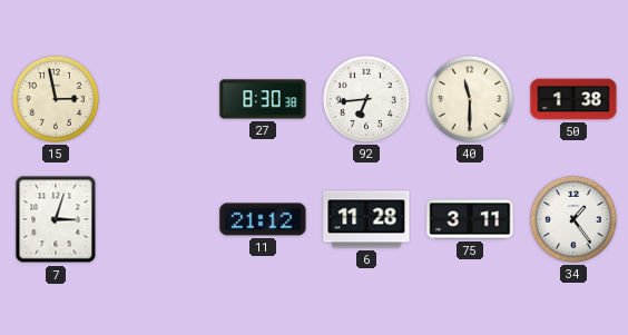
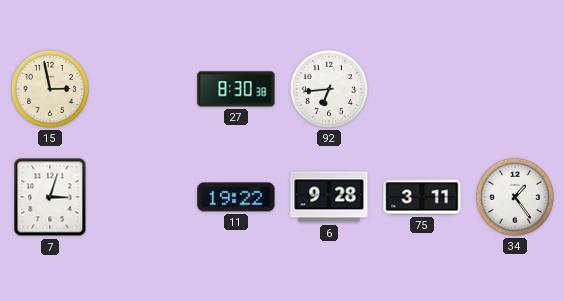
40: 11:30 -> none
50: 1:38 -> none
11: 21:12 -> 19:22
6: 11:28 -> 9:28
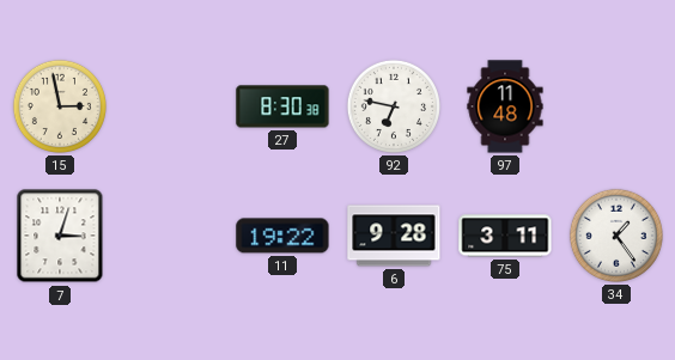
92: 6:44 -> 6:47
97: none -> 11:48
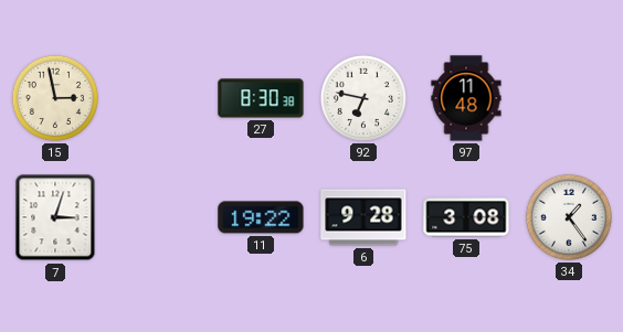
75: 3:11 -> 3:08
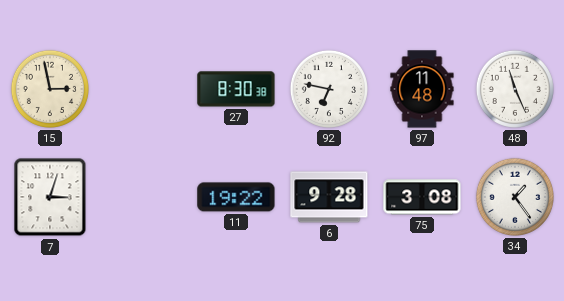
48: none -> 11:26
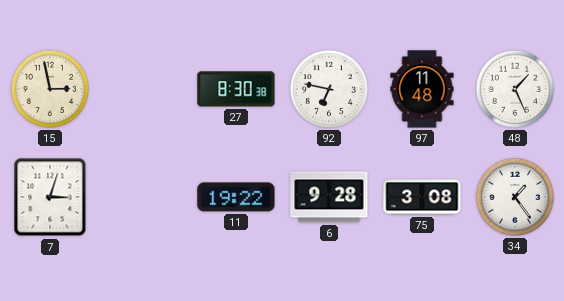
48: 11:26 -> 1:26
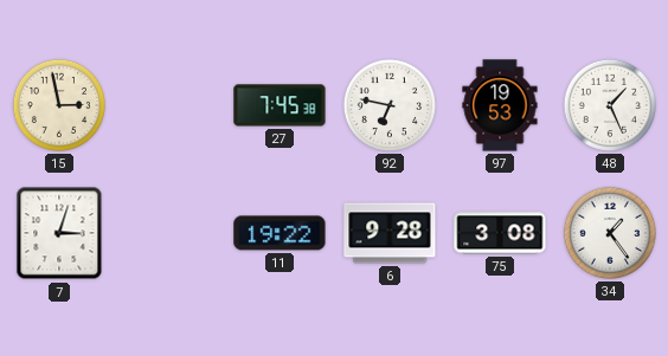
27: 8:30 -> 7:45
97: 11:48 -> 19:53
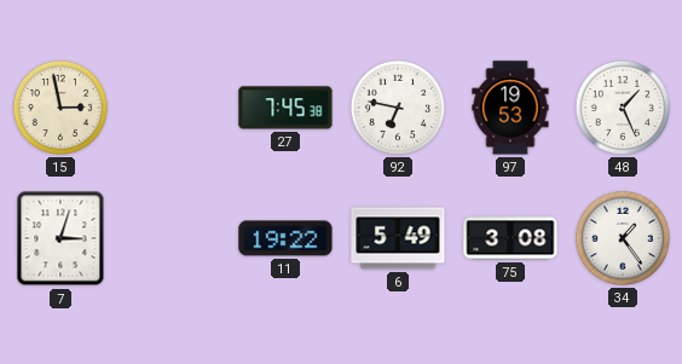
6: 9:28 -> 5:49
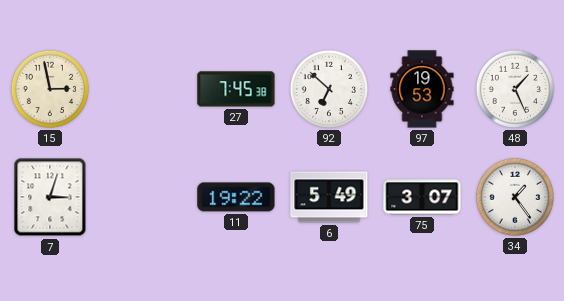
92: 6:47 -> 6:52
75: 3:08 -> 3:07
